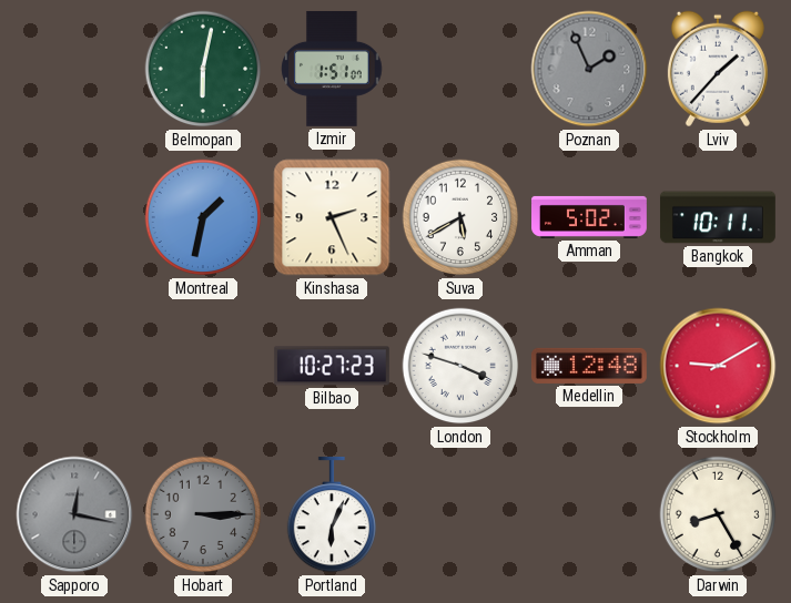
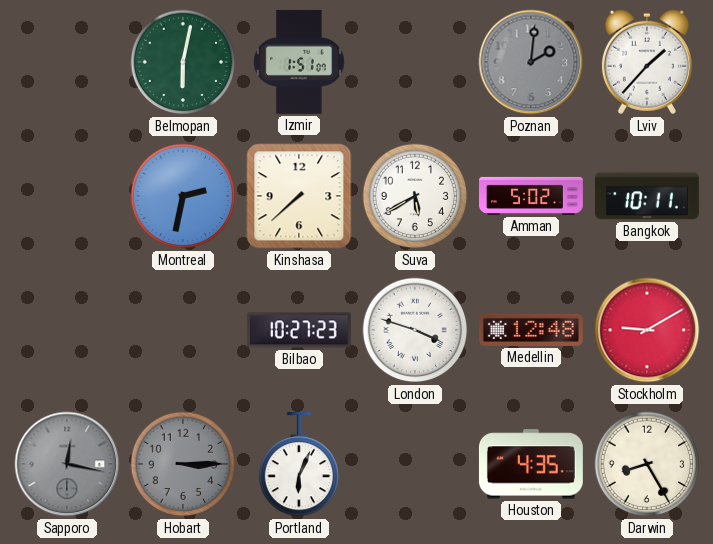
Poznan: 1:56 -> 2:01
Montreal: 1:32 -> 2:32
Kinshasa: 2:26 -> 7:38
Houston: none -> 4:35
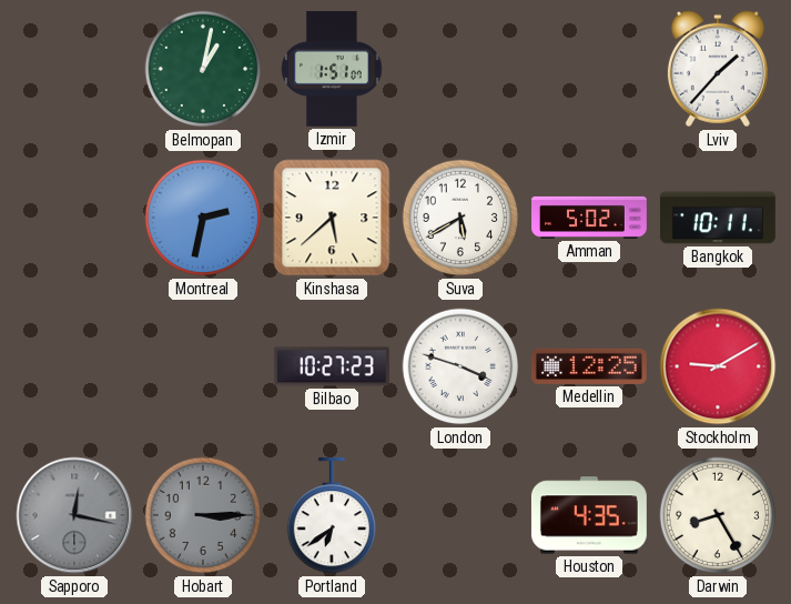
Belmopan: 6:02 -> 1:02
Poznan: 2:01 -> none
Kinshasa: 7:38 -> 5:38
Medellin: 12:48 -> 12:25
Portland: 6:04 -> 6:39
